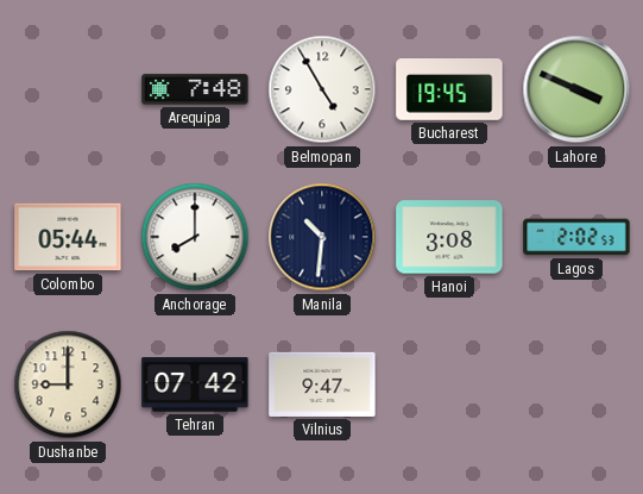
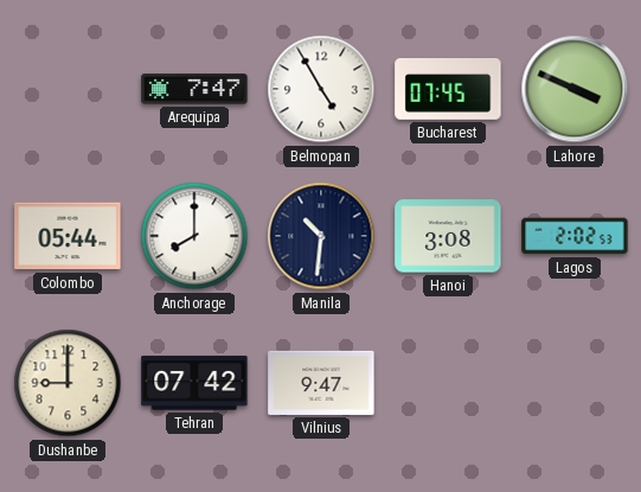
Arequipa: 7:48 -> 7:47
Bucharest: 19:45 -> 07:45
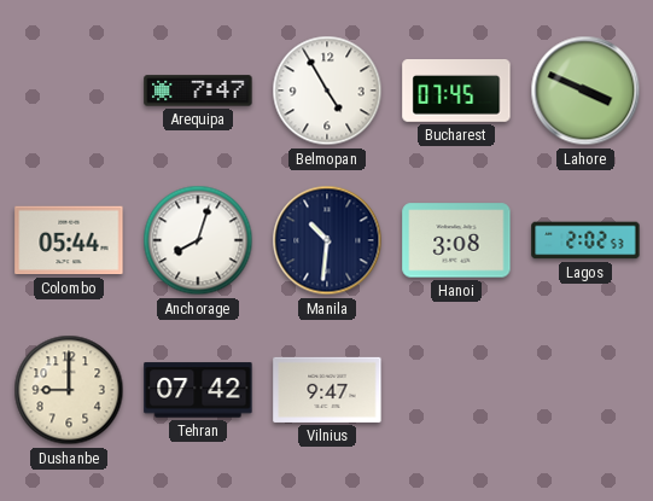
Anchorage: 8:00 -> 8:03
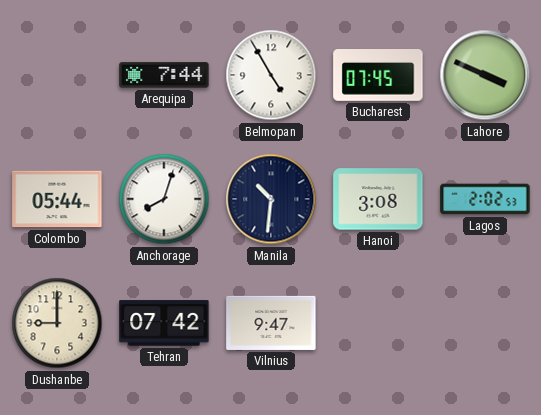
Arequipa: 7:47 -> 7:44
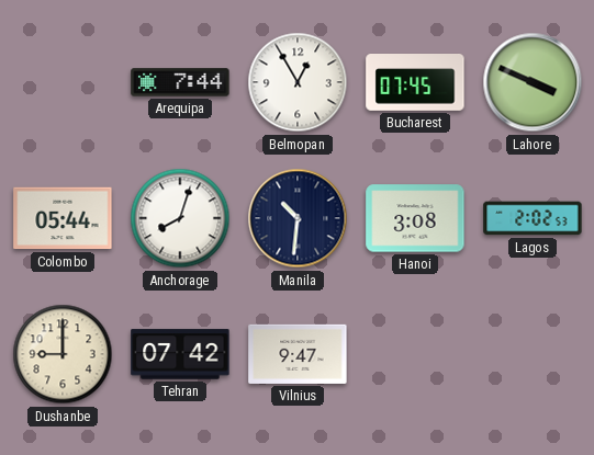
Belmopan: 4:55 -> 12:55
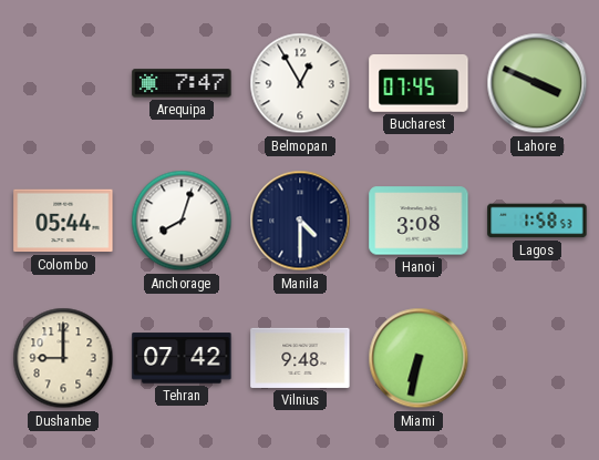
Arequipa: 7:44 -> 7:47
Manila: 10:31 -> 4:30
Lagos: 2:02 -> 1:58
Vilnius: 9:47 -> 9:48
Miami: none -> 6:32
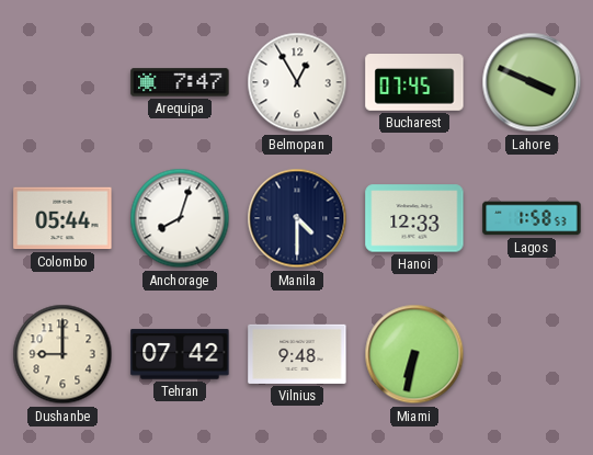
Hanoi: 3:08 -> 12:33
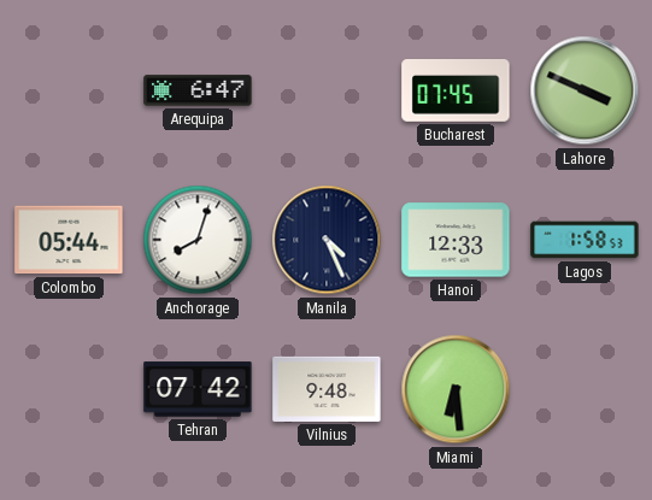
Arequipa: 7:47 -> 6:47
Belmopan: 12:55 -> none
Manila: 4:30 -> 4:26
Dushanbe: 9:00 -> none
Miami: 6:32 -> 6:29
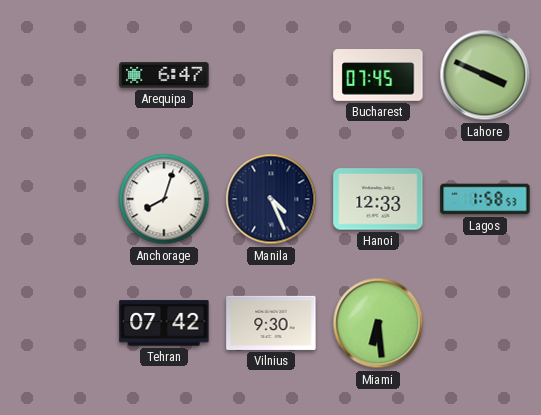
Colombo: 05:44 -> none
Vilnius: 9:48 -> 9:30
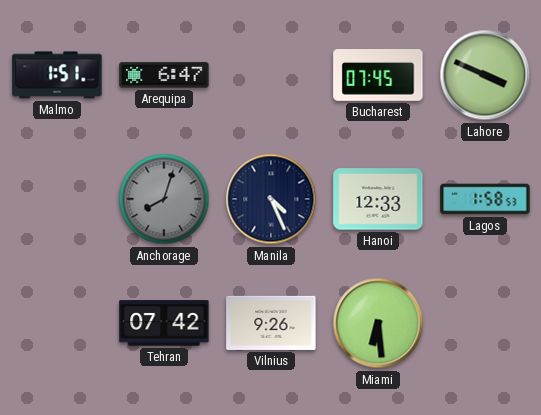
Malmo: none -> 1:51
Anchorage dial: white -> grey
Vilnius: 9:30 -> 9:26
